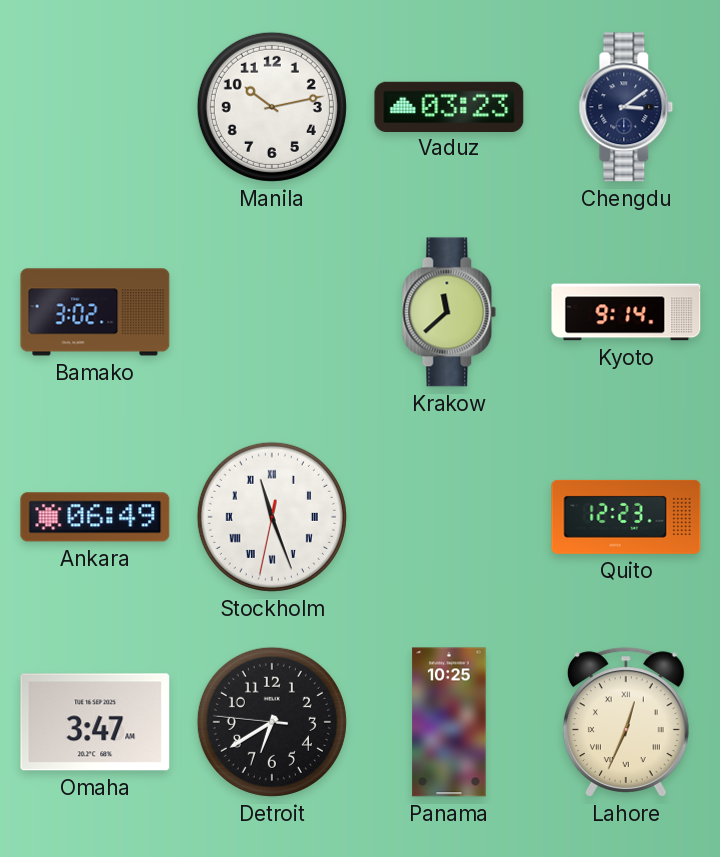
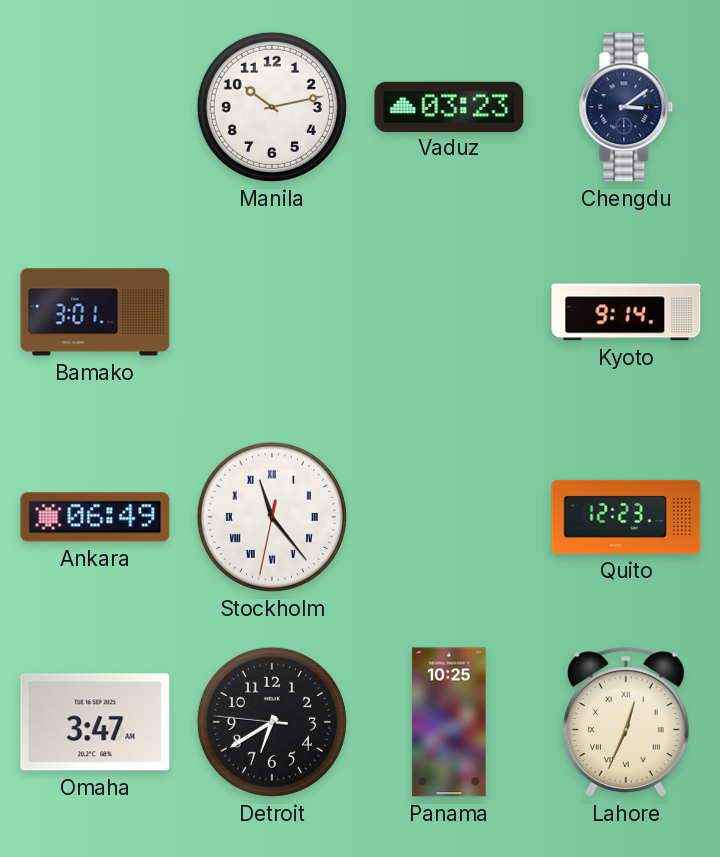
Bamako: 3:02 -> 3:01
Krakow: 11:38 -> none
Stockholm: 11:26 -> 11:23
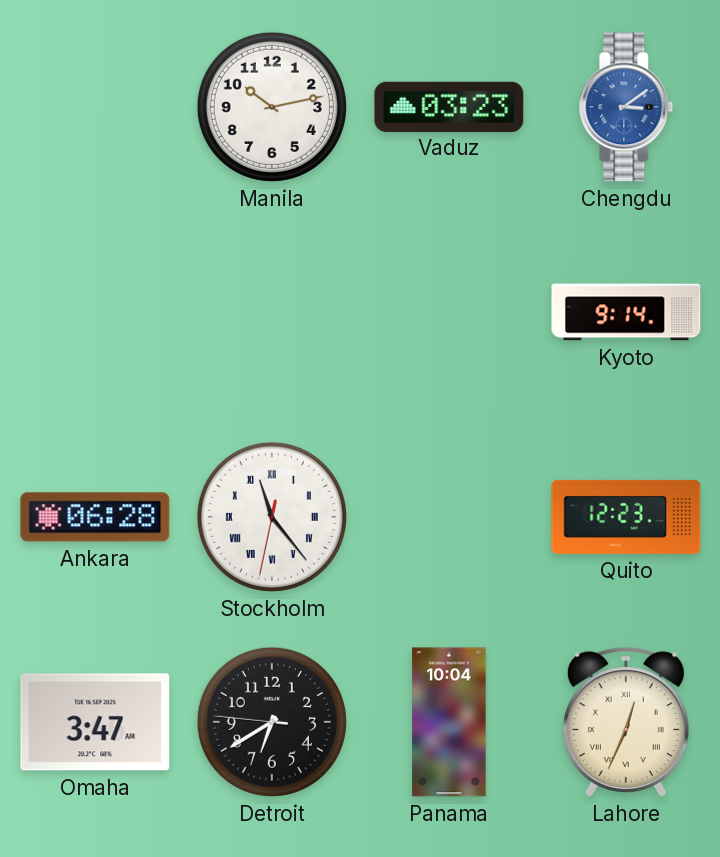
Chengdu dial: navy -> blue
Bamako: 3:01 -> none
Ankara: 06:49 -> 06:28
Panama: 10:25 -> 10:04
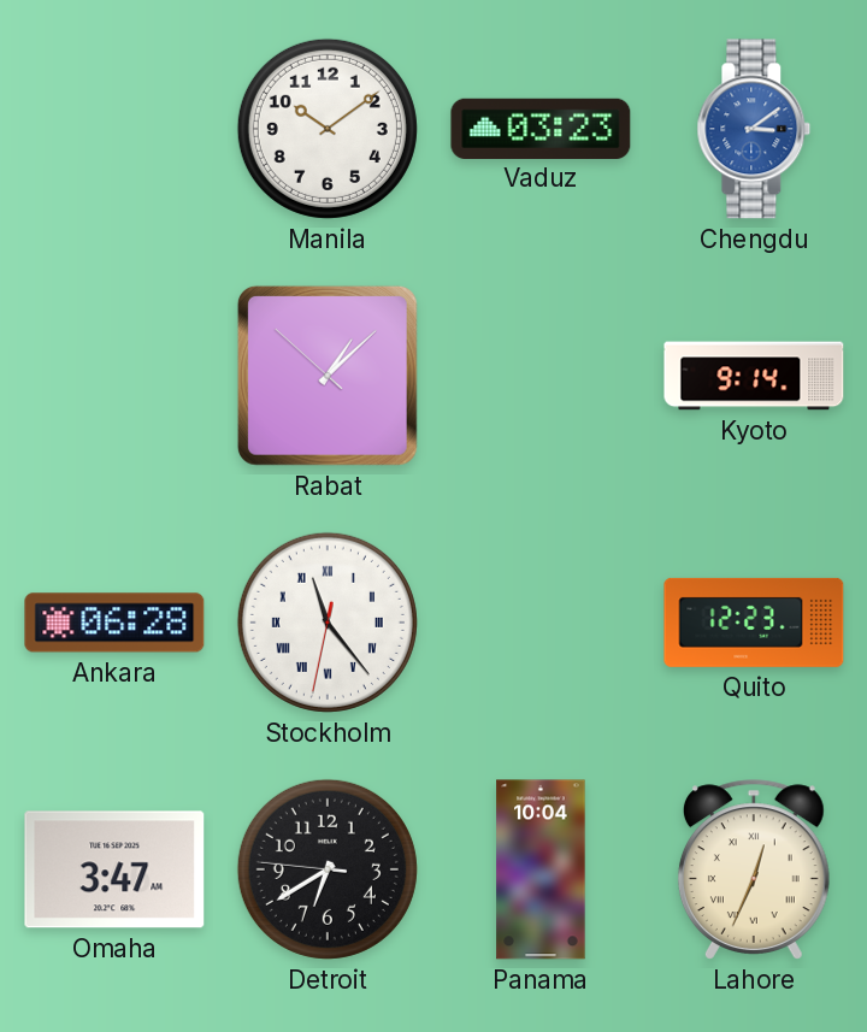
Manila: 10:13 -> 10:09
Rabat: none -> 1:07
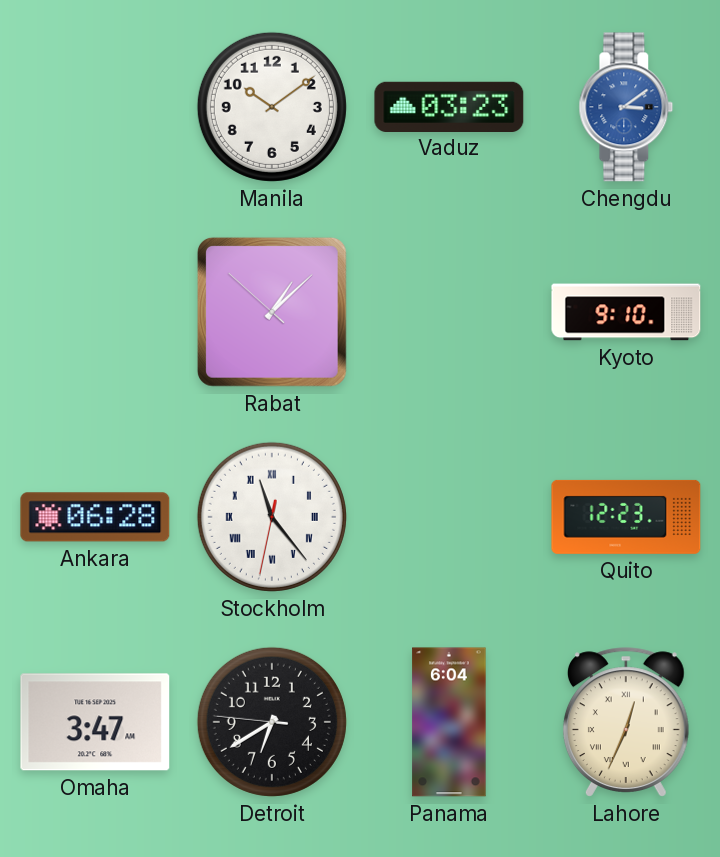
Kyoto: 9:14 -> 9:10
Panama: 10:04 -> 6:04
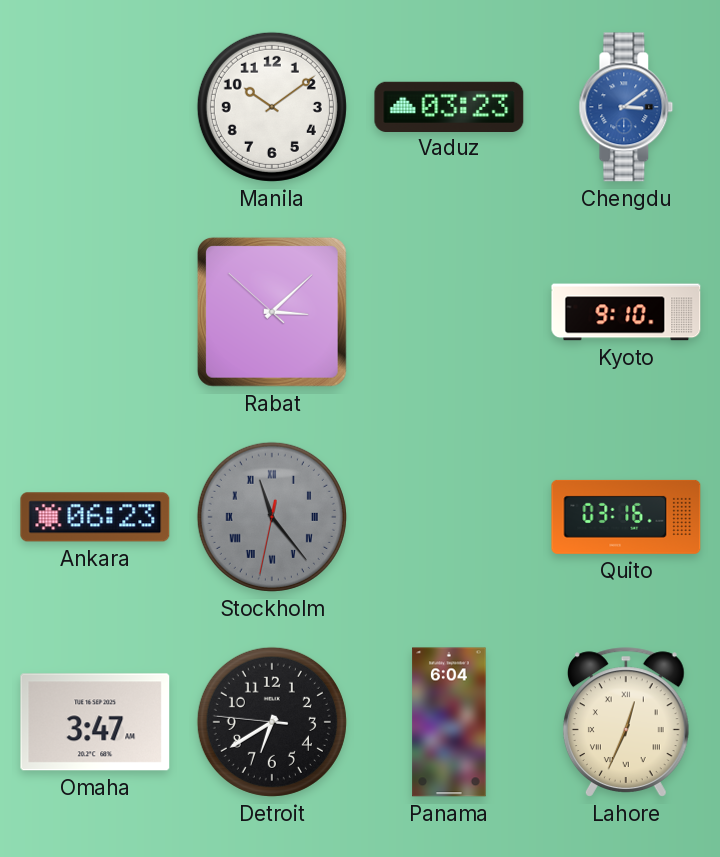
Rabat: 1:07 -> 3:07
Ankara: 06:28 -> 06:23
Stockholm dial: white -> grey
Quito: 12:23 -> 03:16
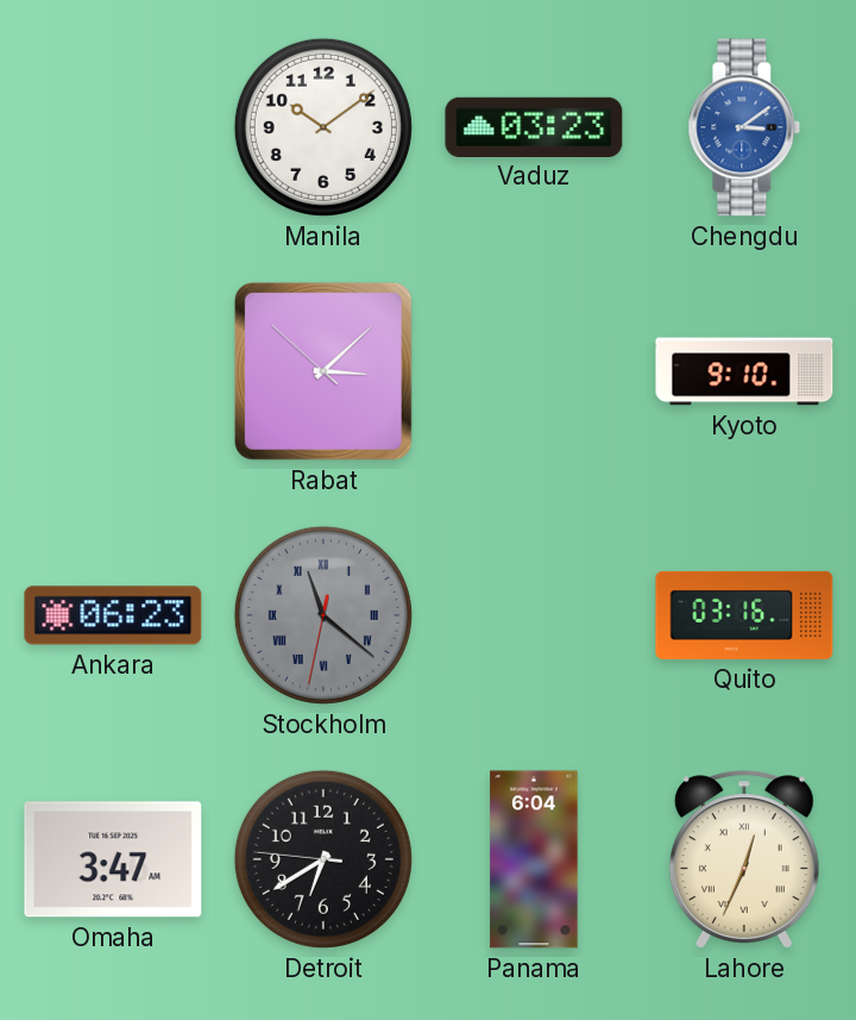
Stockholm: 11:23 -> 11:21
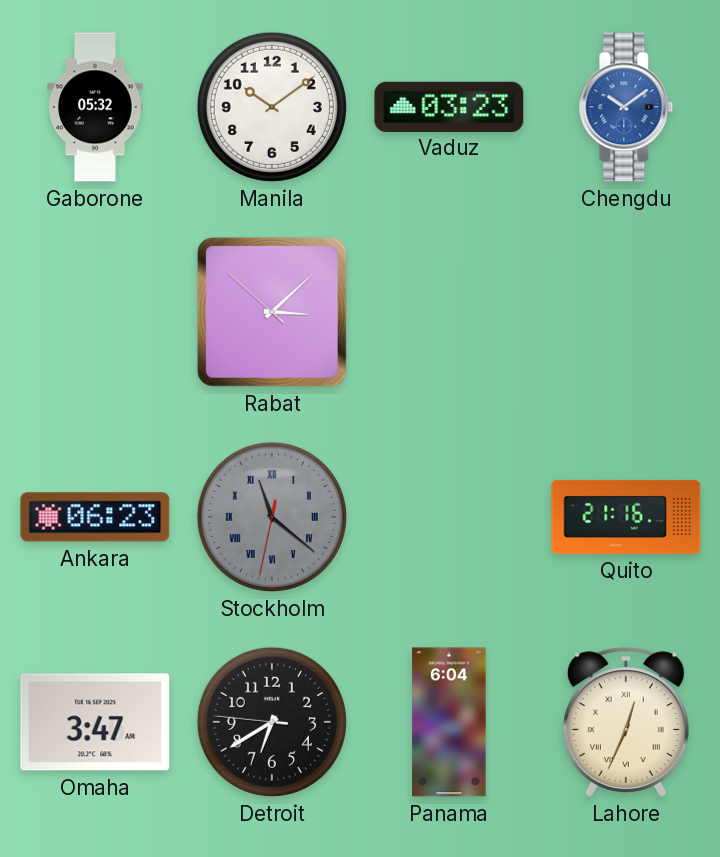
Gaborone: none -> 05:32
Chengdu: 3:09 -> 10:09
Kyoto: 9:10 -> none
Quito: 03:16 -> 21:16
